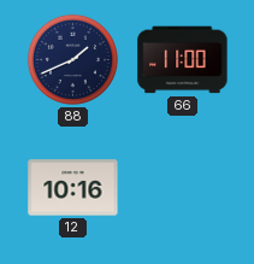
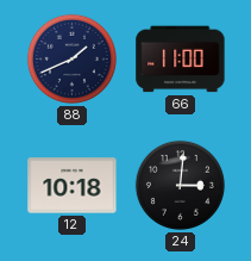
12: 10:16 -> 10:18
24: none -> 3:01
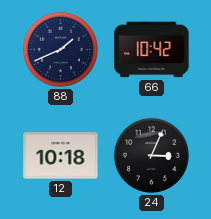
66: 11:00 -> 10:42
24: 3:01 -> 3:04
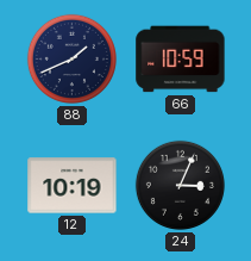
66: 10:42 -> 10:59
12: 10:18 -> 10:19
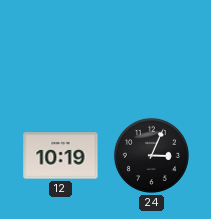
88: 1:41 -> none
66: 10:59 -> none
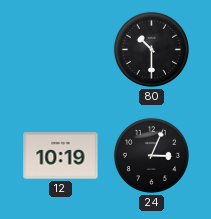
80: none -> 10:30
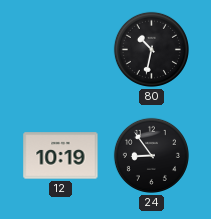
80: 10:30 -> 10:32
24: 3:04 -> 8:54
